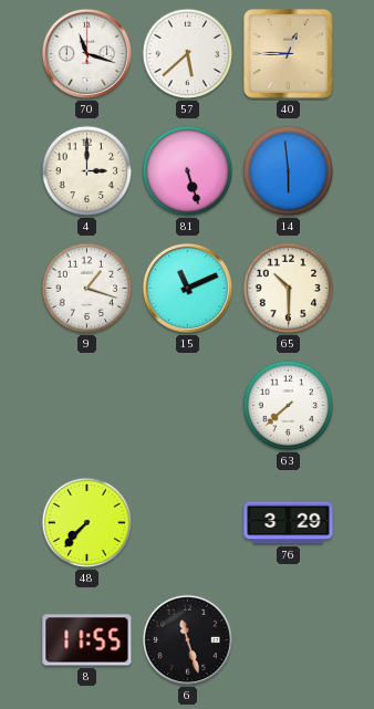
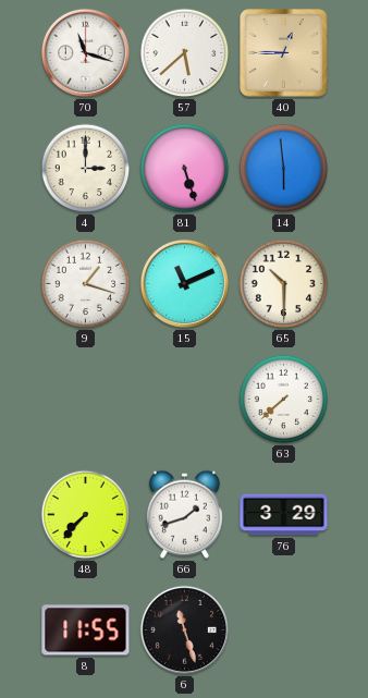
66: none -> 1:42
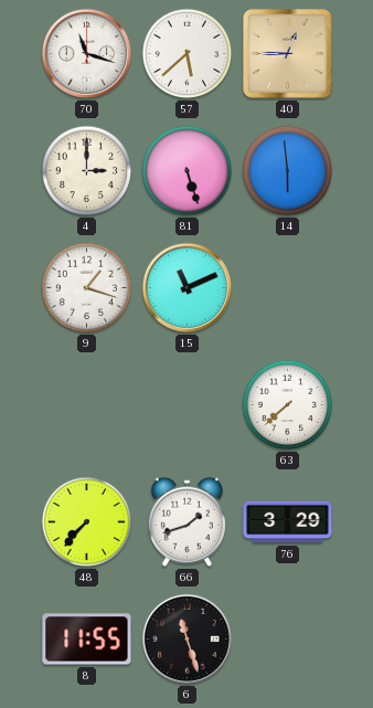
65: 10:30 -> none
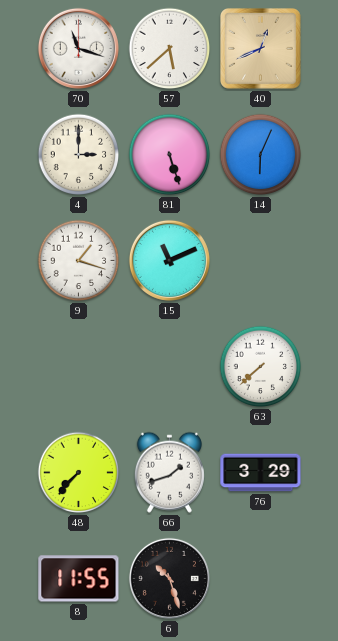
40: 12:45 -> 12:41
14: 5:59 -> 6:04
6: 11:27 -> 10:27
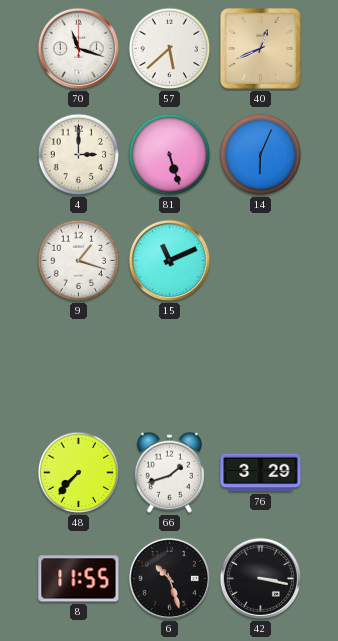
63: 7:38 -> none
42: none -> 3:17
